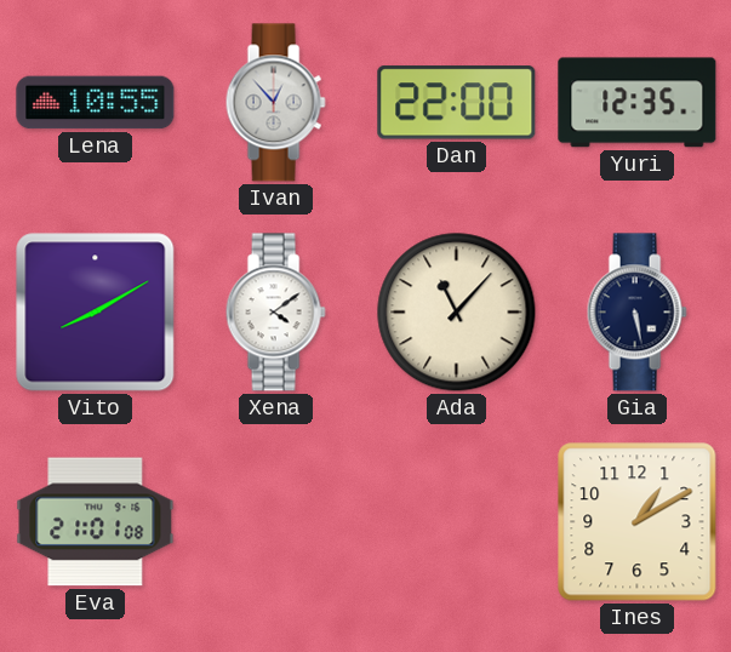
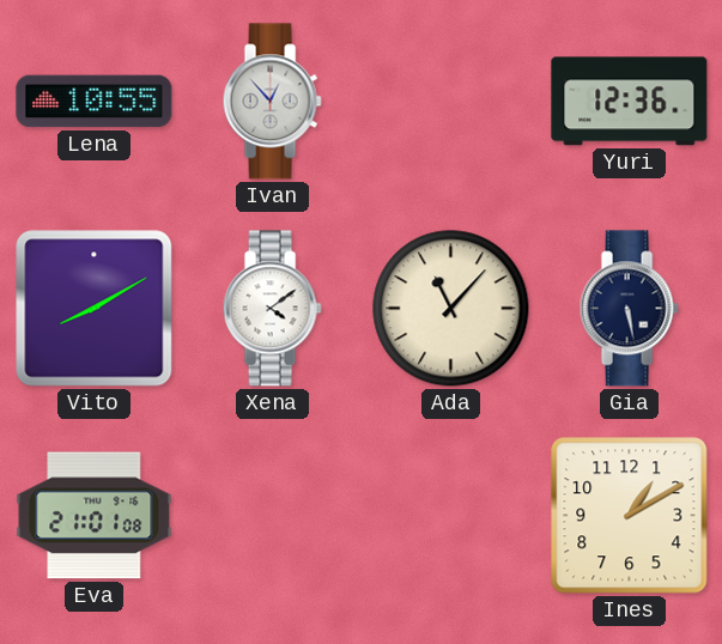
Dan: 22:00 -> none
Yuri: 12:35 -> 12:36
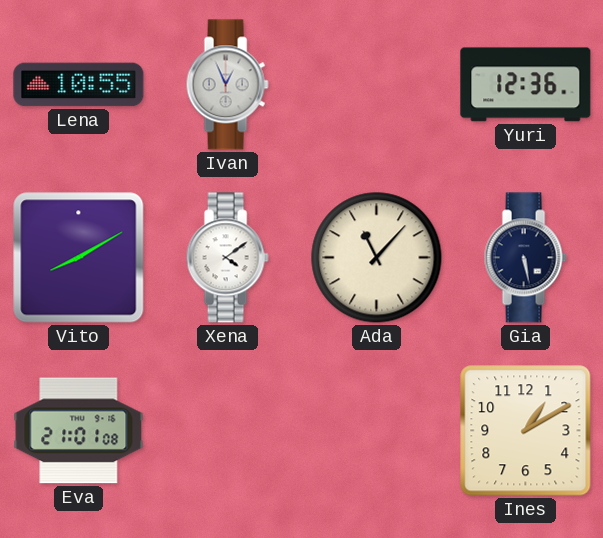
Ivan: 12:53 -> 12:56
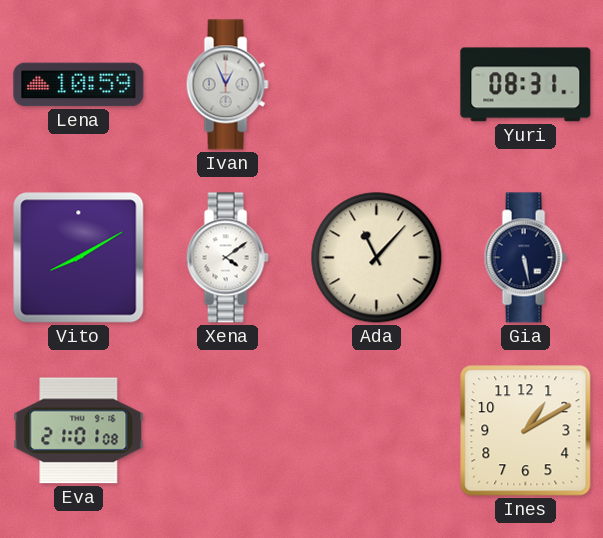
Lena: 10:55 -> 10:59
Yuri: 12:36 -> 08:31
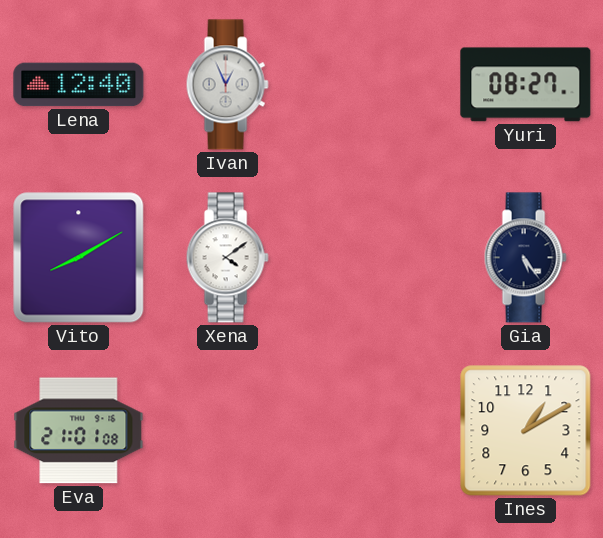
Lena: 10:59 -> 12:40
Yuri: 08:31 -> 08:27
Ada: 11:07 -> none
Gia: 5:28 -> 5:24
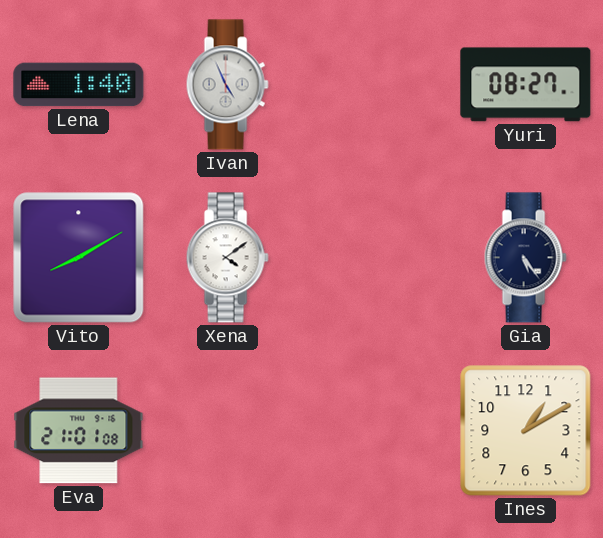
Lena: 12:40 -> 1:40
Ivan: 12:56 -> 4:56
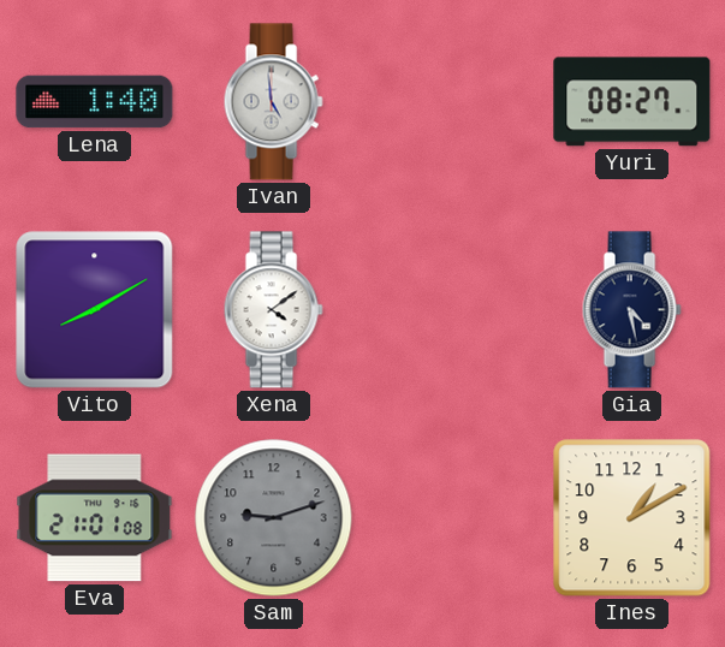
Ivan: 4:56 -> 4:59
Gia: 5:24 -> 4:28
Sam: none -> 9:12
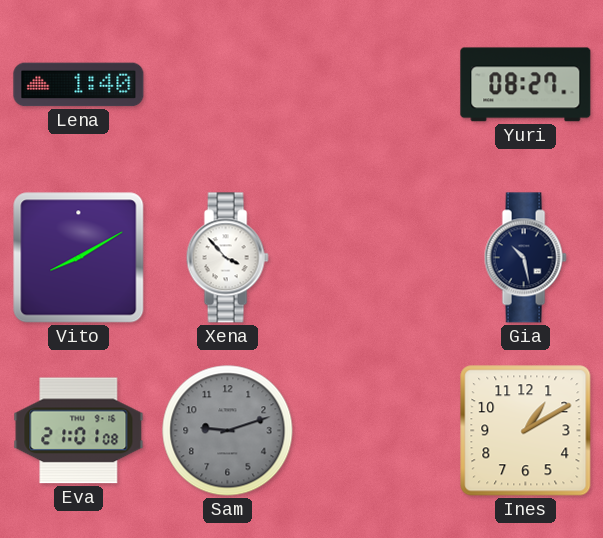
Ivan: 4:59 -> none
Xena: 4:09 -> 3:53
Gia: 4:28 -> 10:28
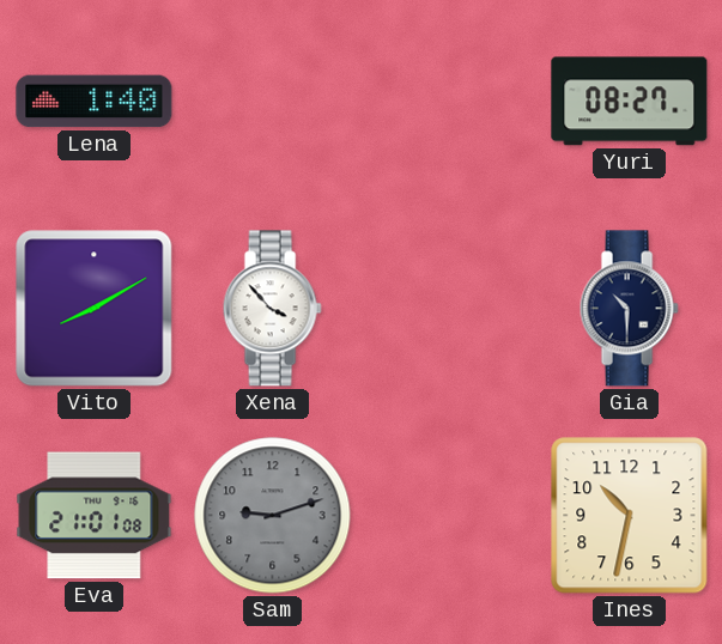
Gia: 10:28 -> 10:30
Ines: 1:10 -> 10:32
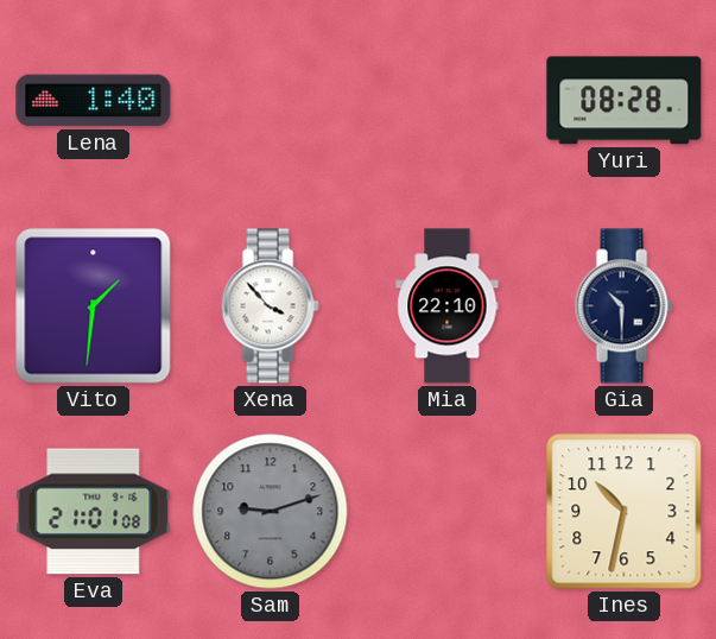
Yuri: 08:27 -> 08:28
Vito: 8:10 -> 1:31
Mia: none -> 22:10
